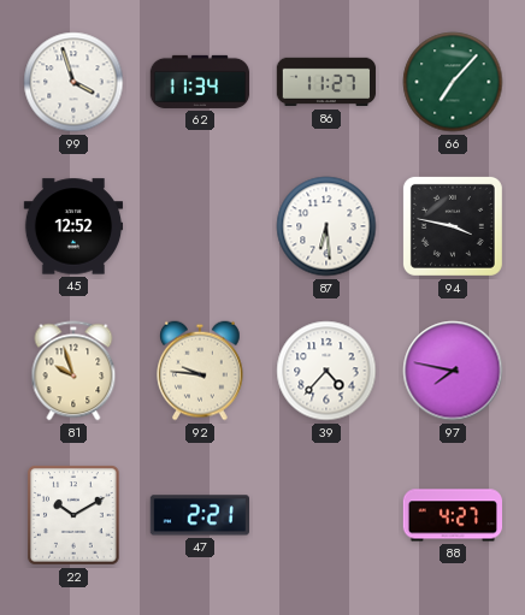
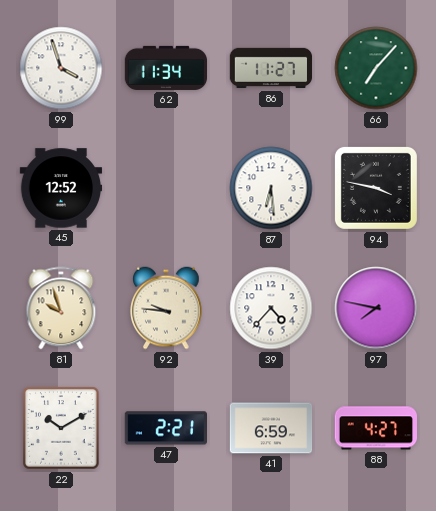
41: none -> 6:59
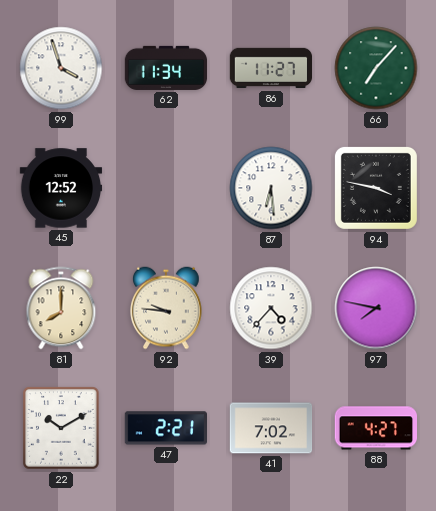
81: 9:57 -> 8:00
41: 6:59 -> 7:02
